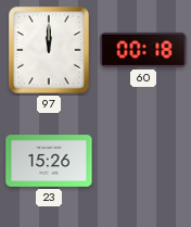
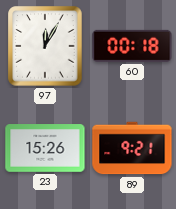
97: 12:00 -> 12:05
89: none -> 9:21
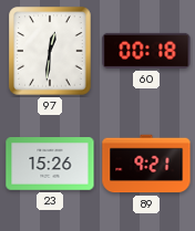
97: 12:05 -> 12:31
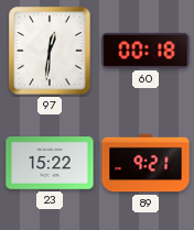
23: 15:26 -> 15:22
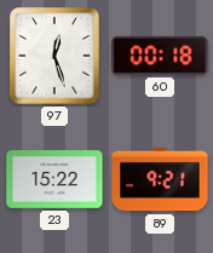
97: 12:31 -> 12:27
